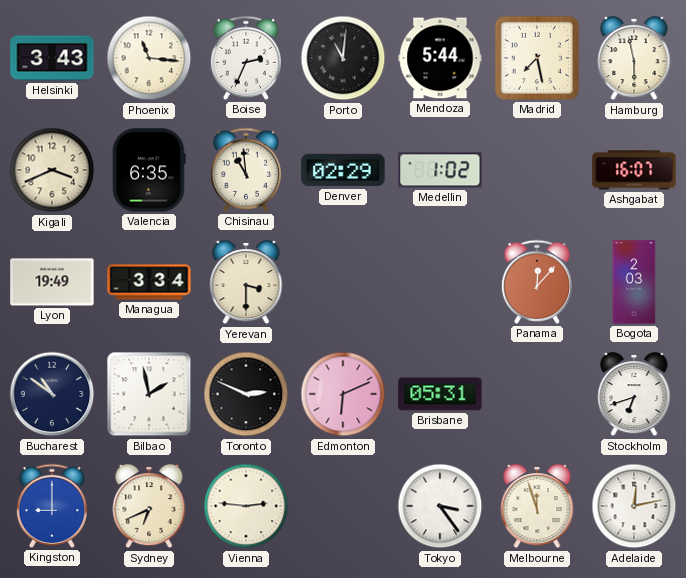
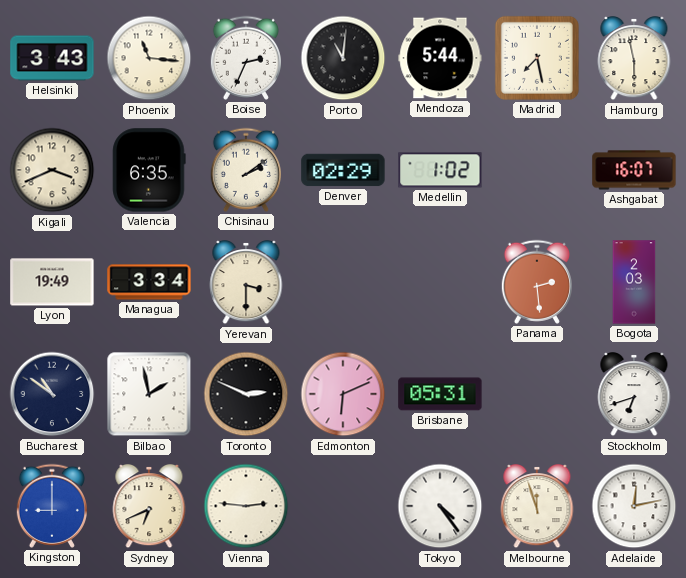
Chisinau: 10:59 -> 2:09
Panama: 12:07 -> 2:29
Tokyo: 3:24 -> 4:24
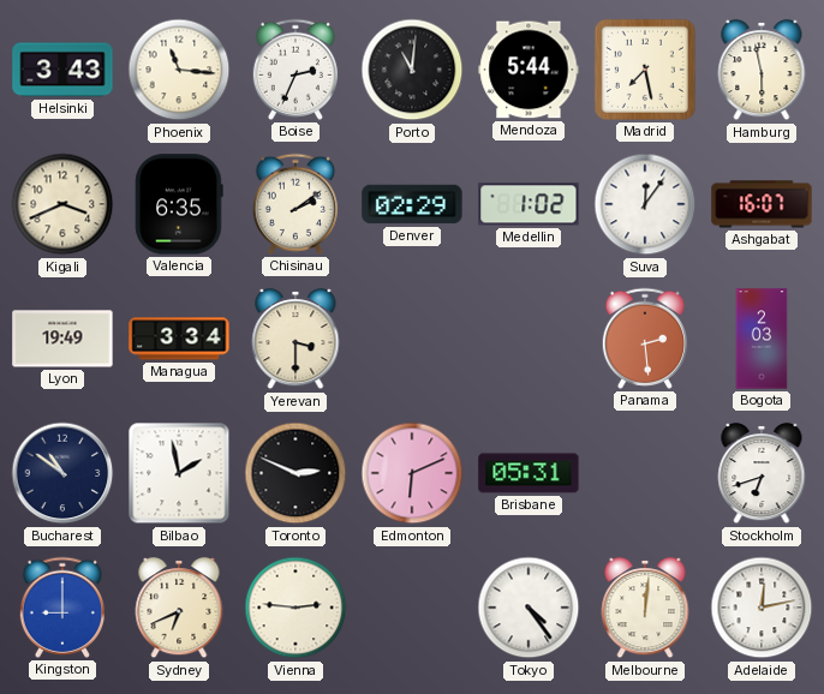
Suva: none -> 12:06
Melbourne: 11:57 -> 12:01
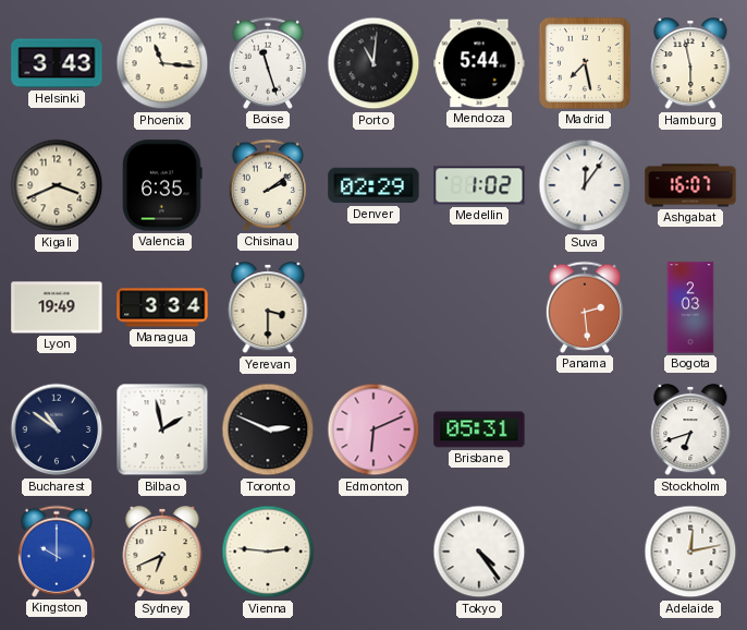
Boise: 2:34 -> 11:27
Kingston: 9:00 -> 10:00
Melbourne: 12:01 -> none
